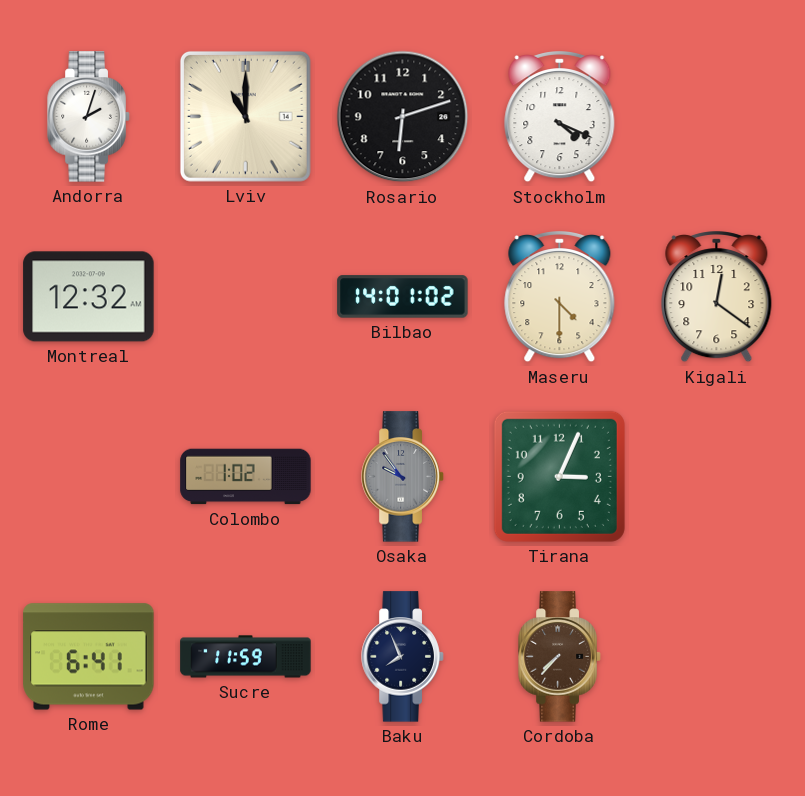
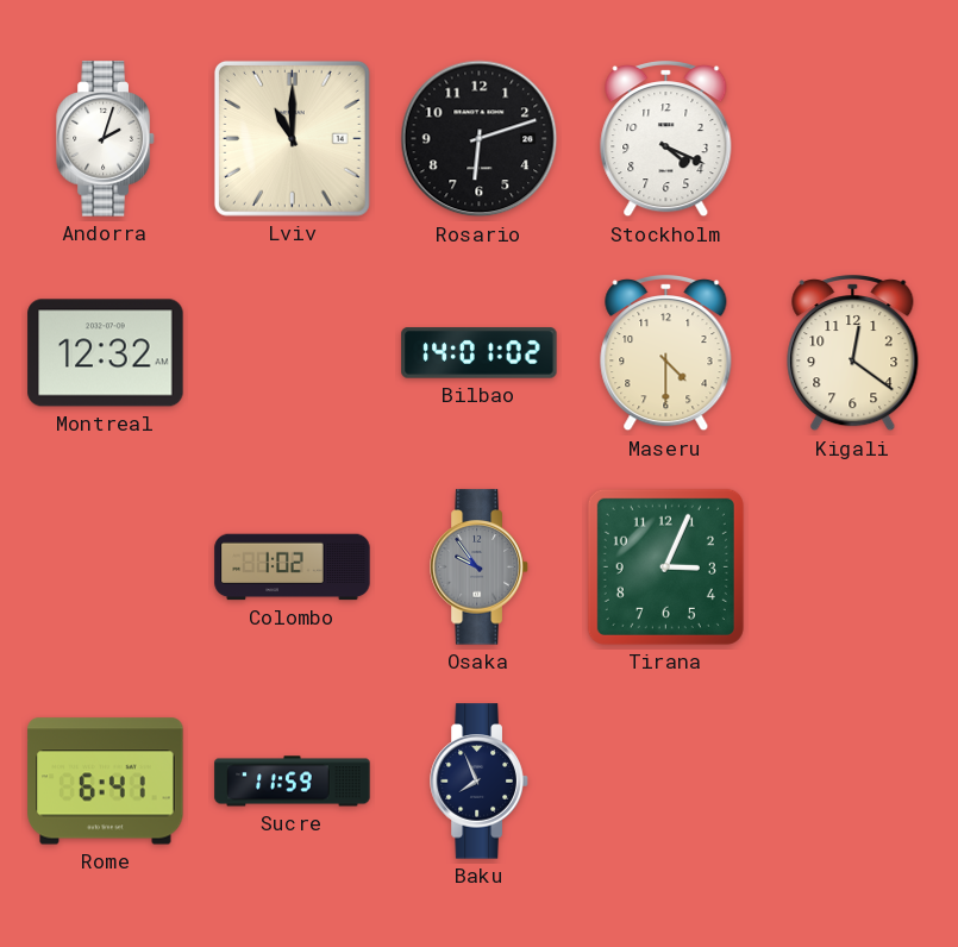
Cordoba: 7:37 -> none
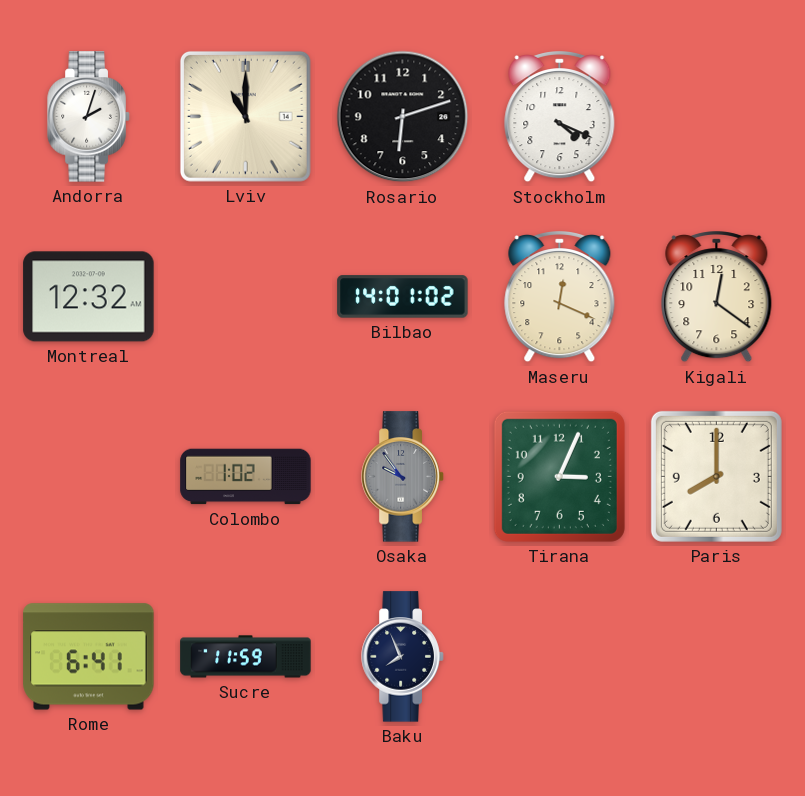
Maseru: 4:30 -> 12:19
Paris: none -> 8:00
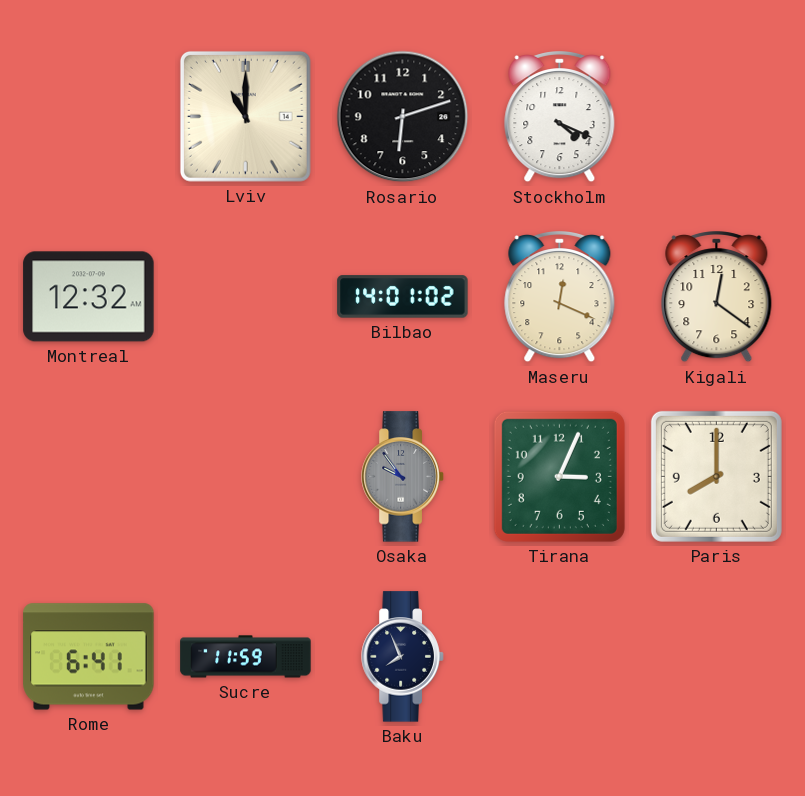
Andorra: 2:03 -> none
Colombo: 1:02 -> none
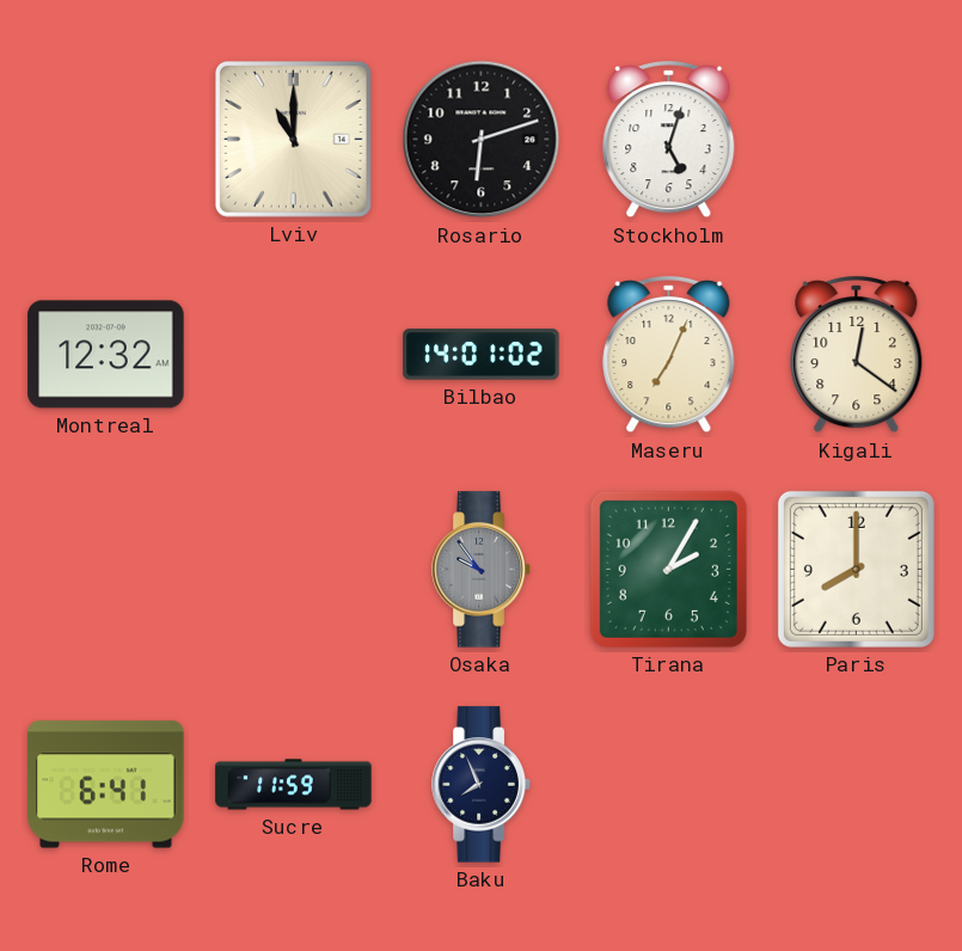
Stockholm: 4:19 -> 5:03
Maseru: 12:19 -> 7:04
Tirana: 3:04 -> 2:05
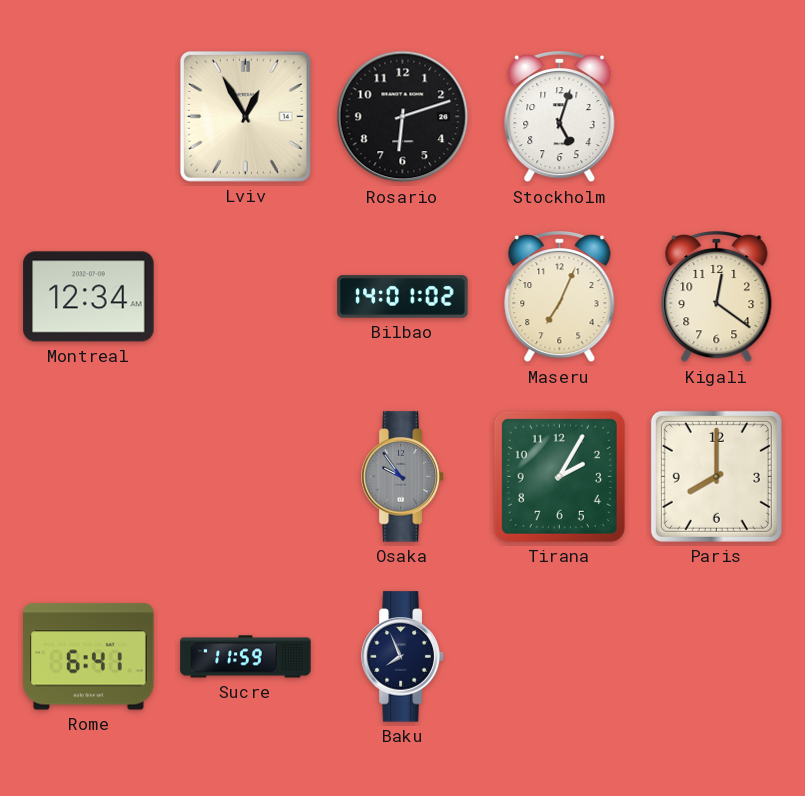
Lviv: 11:00 -> 12:55
Montreal: 12:32 -> 12:34
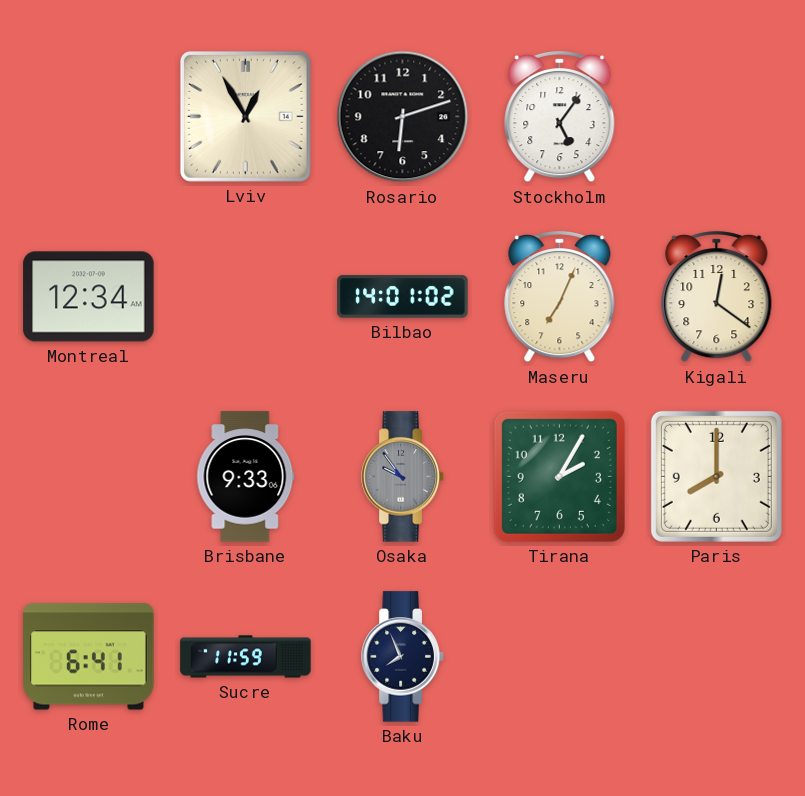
Stockholm: 5:03 -> 5:06
Brisbane: none -> 9:33
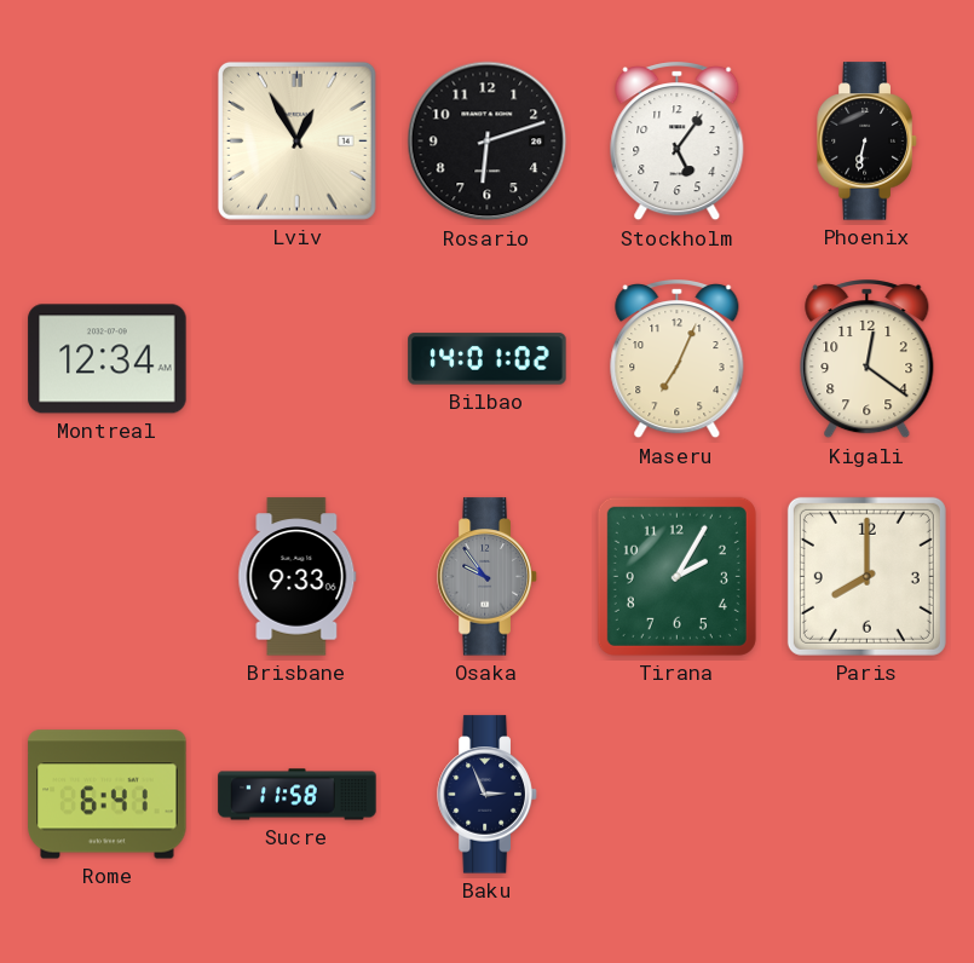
Phoenix: none -> 6:32
Sucre: 11:59 -> 11:58
Baku: 7:56 -> 2:56
